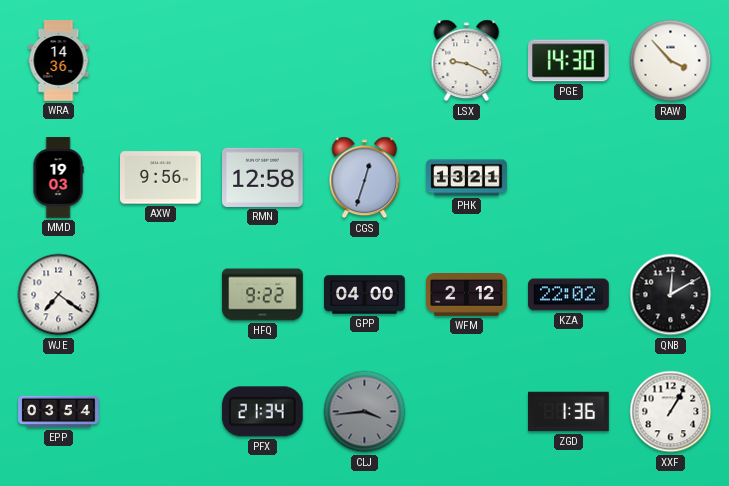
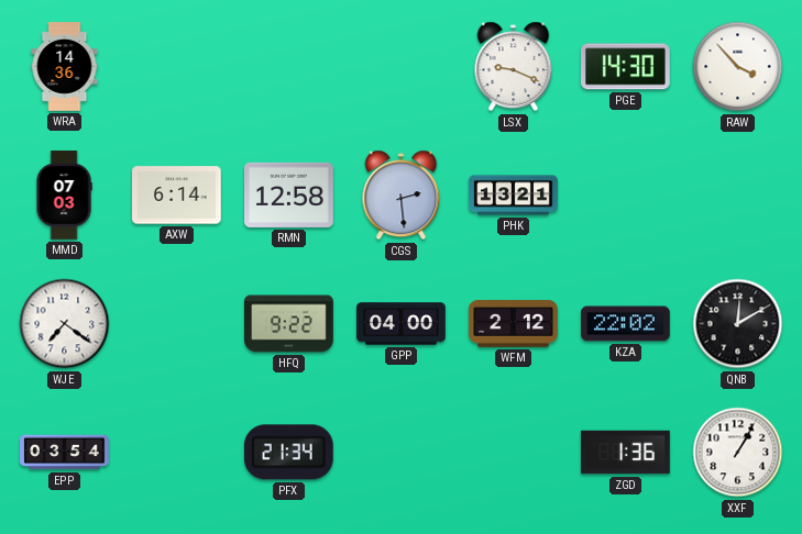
MMD: 19:03 -> 07:03
AXW: 9:56 -> 6:14
CGS: 12:33 -> 2:29
CLJ: 3:44 -> none
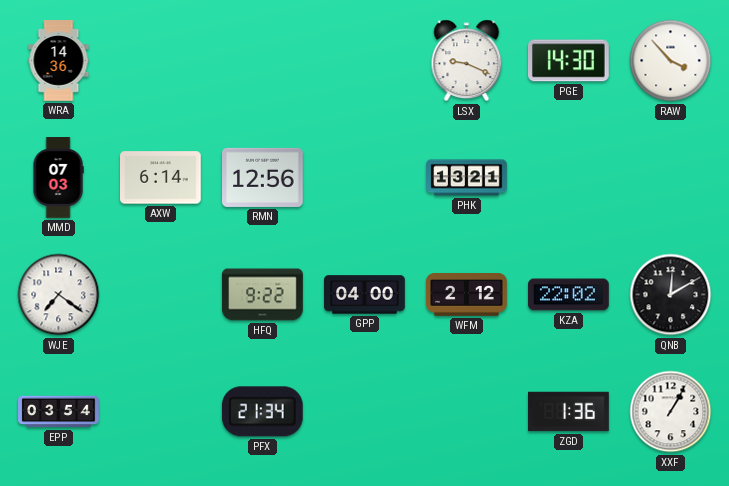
RMN: 12:58 -> 12:56
CGS: 2:29 -> none
